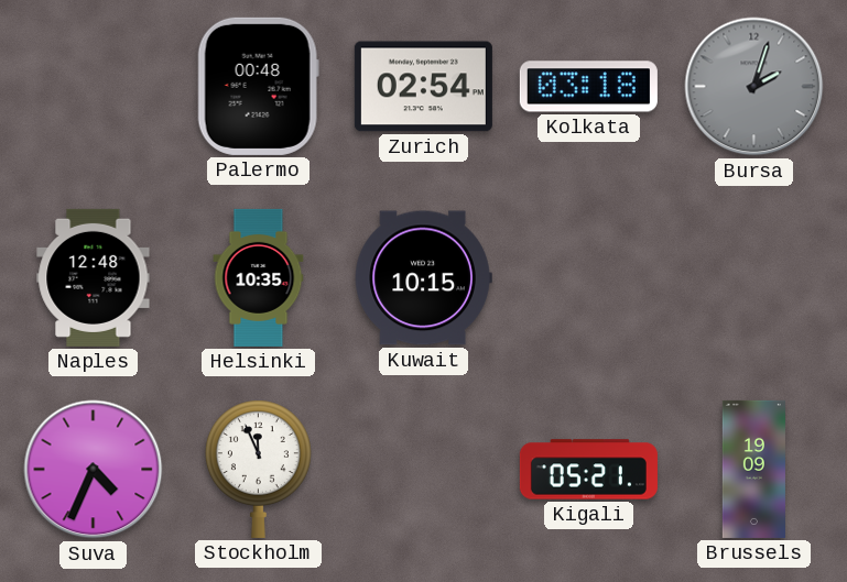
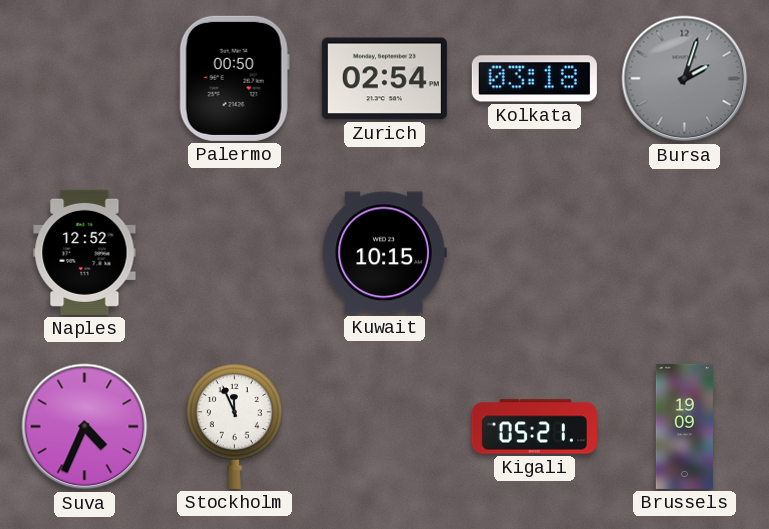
Palermo: 00:48 -> 00:50
Naples: 12:48 -> 12:52
Helsinki: 10:35 -> none
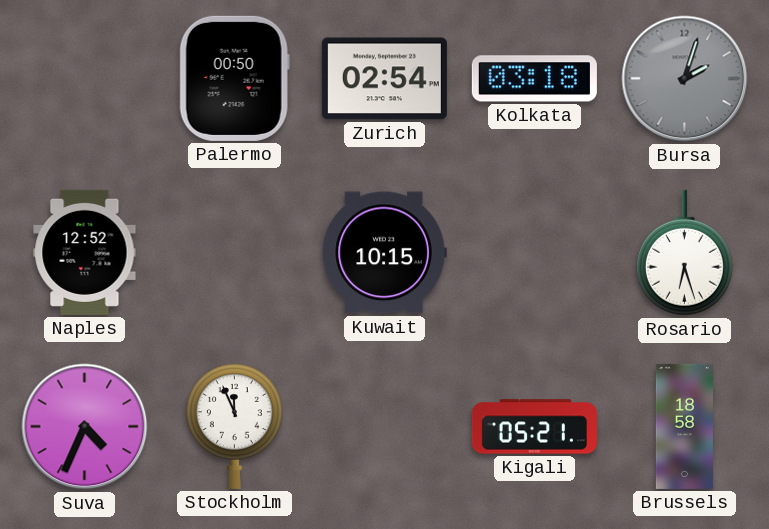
Rosario: none -> 6:27
Brussels: 19:09 -> 18:58
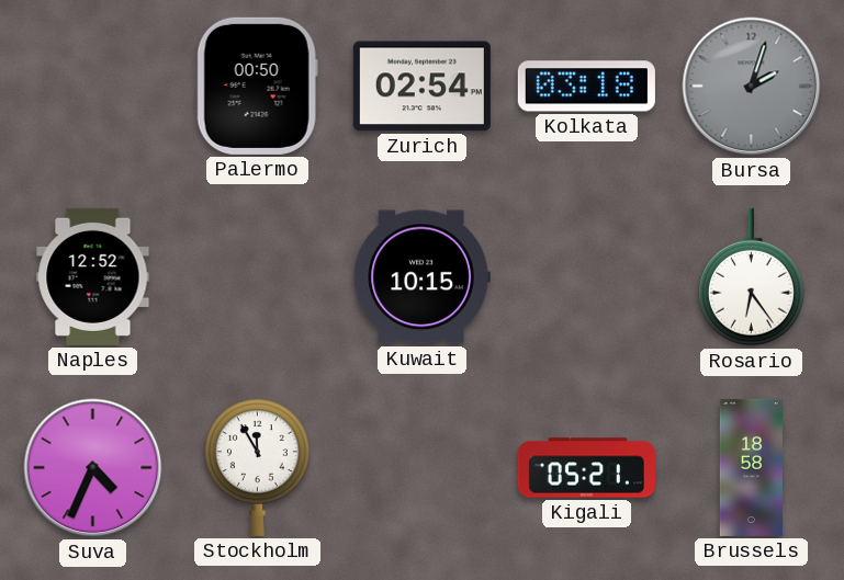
Rosario: 6:27 -> 6:24
Stockholm: 11:56 -> 11:55
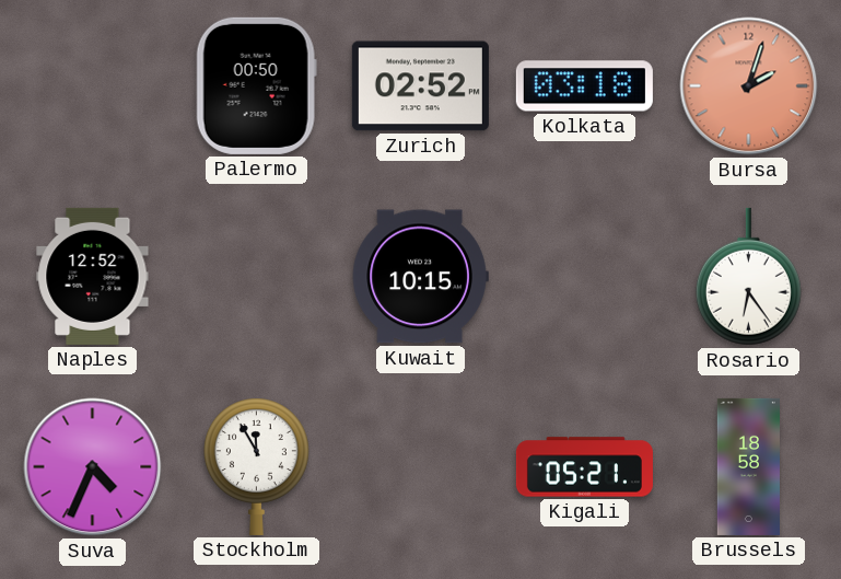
Zurich: 02:54 -> 02:52
Bursa dial: grey -> salmon
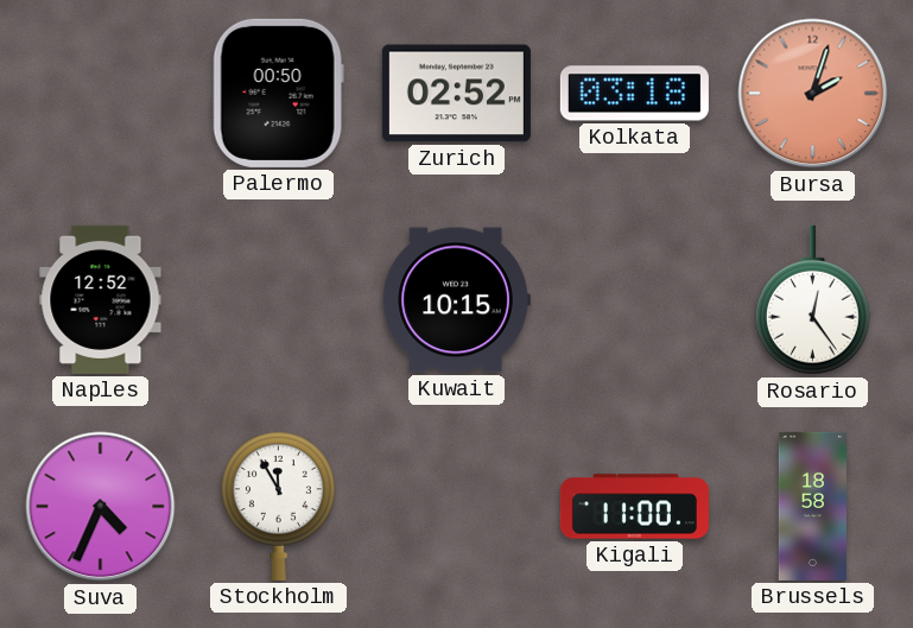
Rosario: 6:24 -> 12:24
Kigali: 05:21 -> 11:00
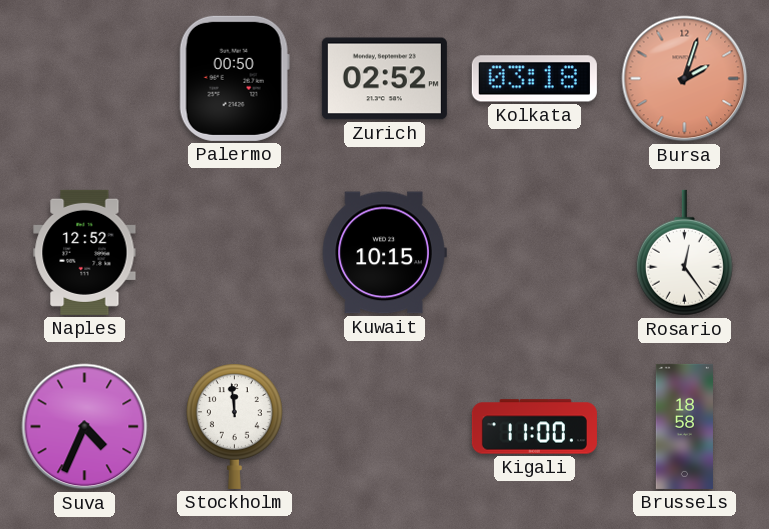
Stockholm: 11:55 -> 11:59
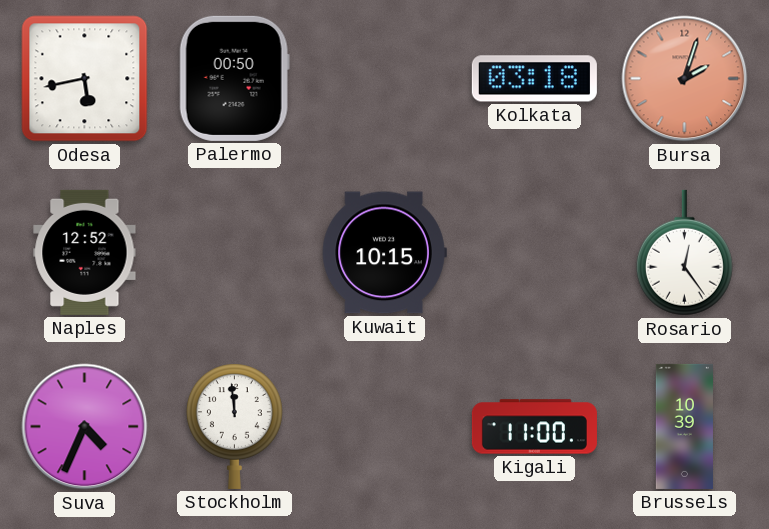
Odesa: none -> 5:43
Zurich: 02:52 -> none
Brussels: 18:58 -> 10:39
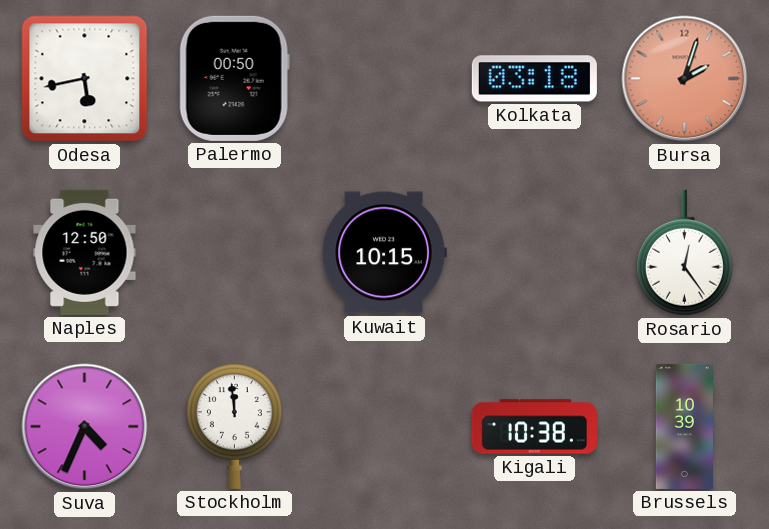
Naples: 12:52 -> 12:50
Kigali: 11:00 -> 10:38
